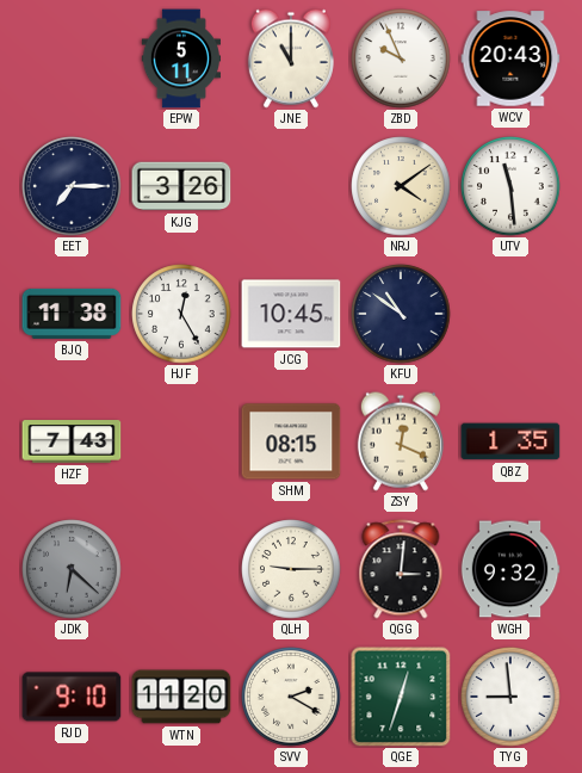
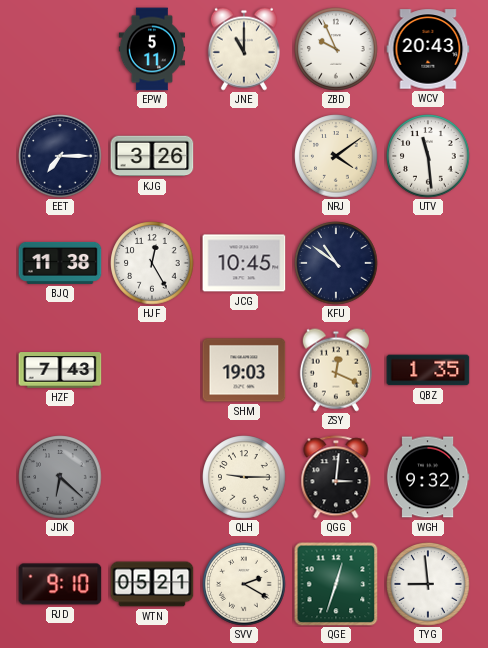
SHM: 08:15 -> 19:03
WTN: 11:20 -> 05:21
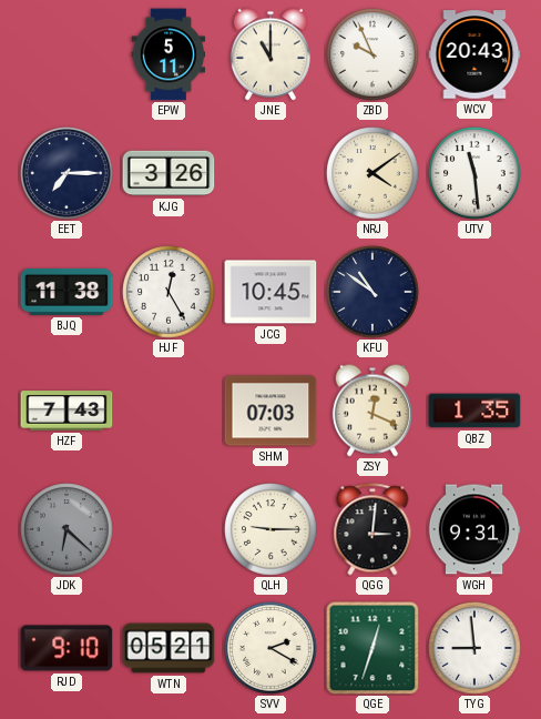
SHM: 19:03 -> 07:03
WGH: 9:32 -> 9:31
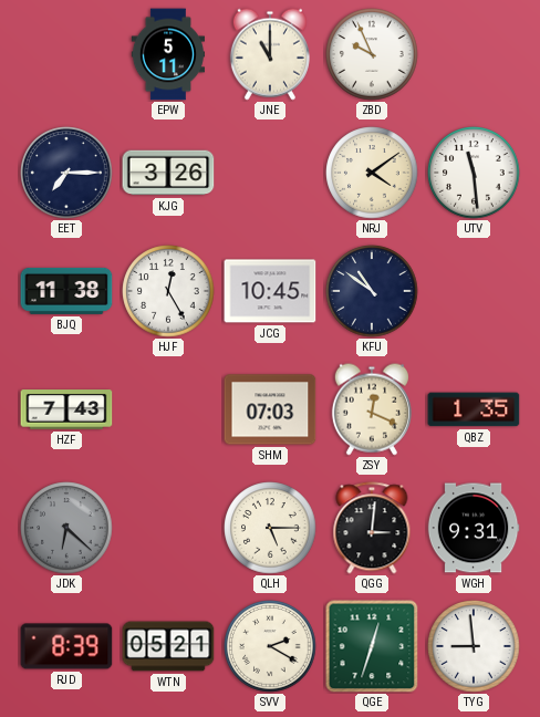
WCV: 20:43 -> none
QLH: 9:15 -> 5:15
RJD: 9:10 -> 8:39
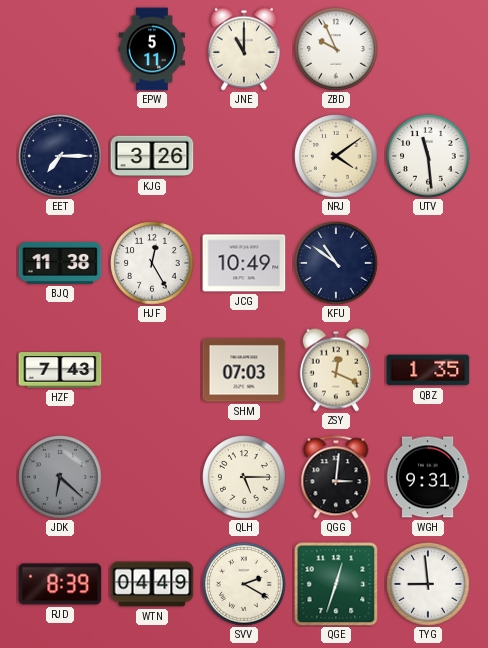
JCG: 10:45 -> 10:49
WTN: 05:21 -> 04:49
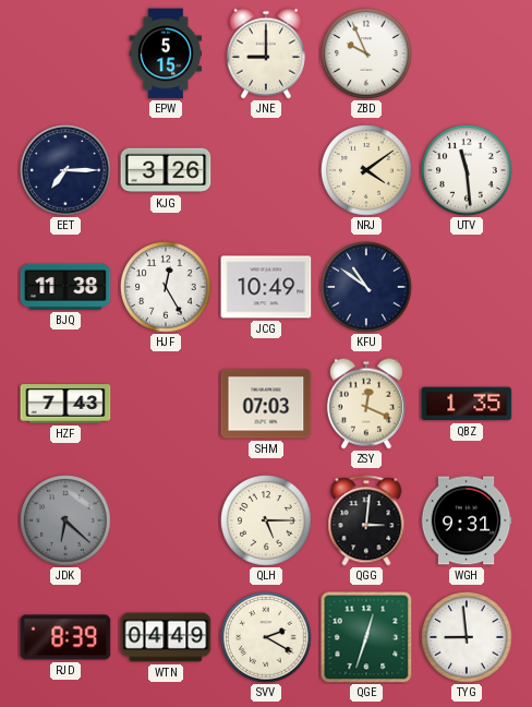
EPW: 5:11 -> 5:15
JNE: 11:00 -> 9:00
